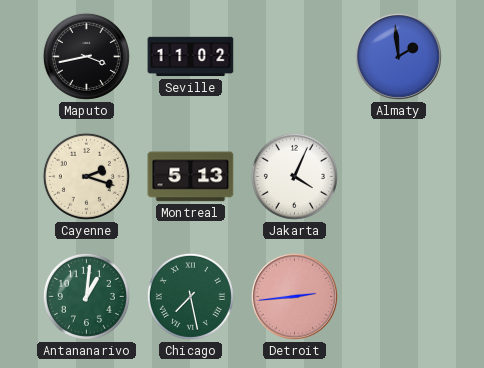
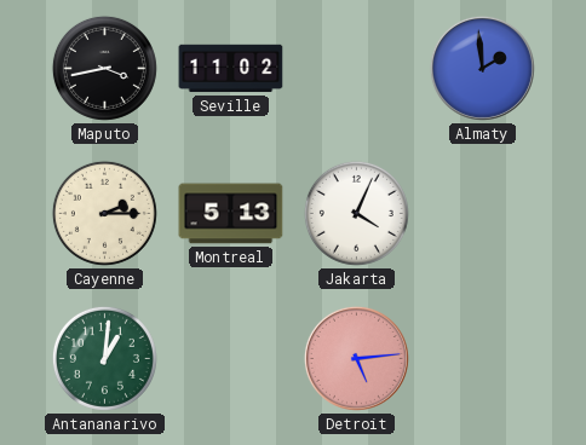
Cayenne: 2:18 -> 2:15
Chicago: 7:28 -> none
Detroit: 2:44 -> 5:14
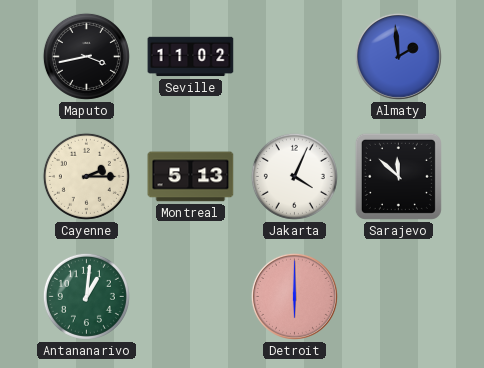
Sarajevo: none -> 11:52
Detroit: 5:14 -> 6:00
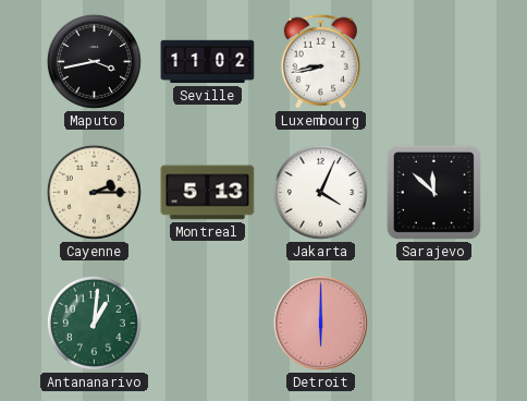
Luxembourg: none -> 8:43
Almaty: 1:59 -> none
